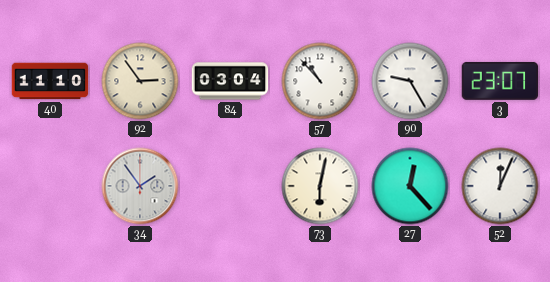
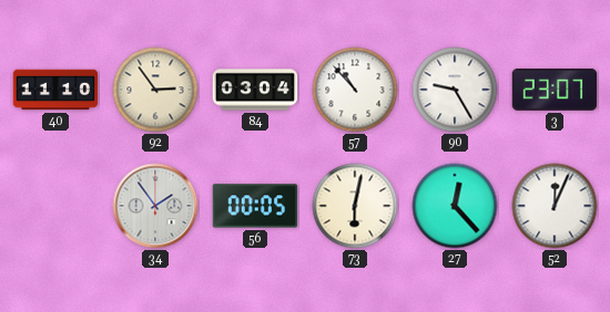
56: none -> 00:05
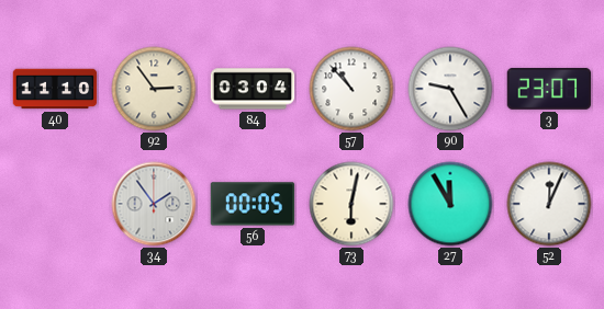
27: 12:23 -> 11:55
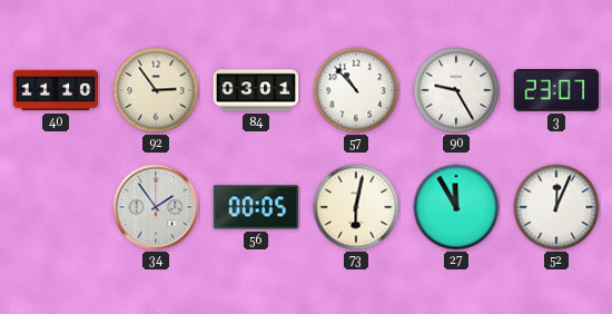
84: 03:04 -> 03:01
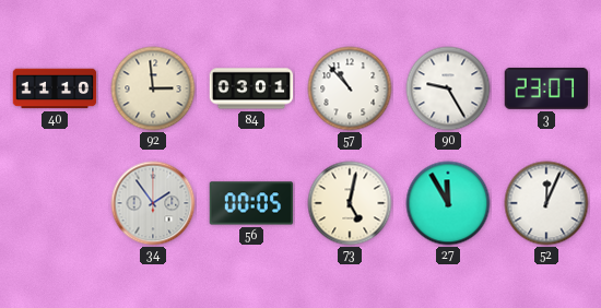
92: 2:54 -> 2:59
73: 6:02 -> 5:02
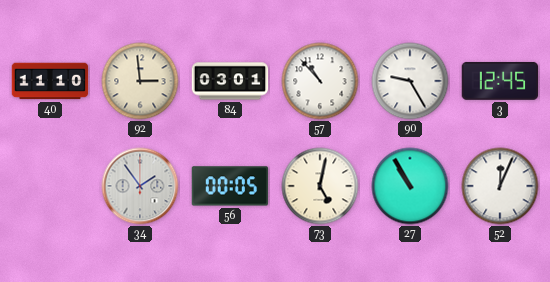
3: 23:07 -> 12:45
27: 11:55 -> 10:55
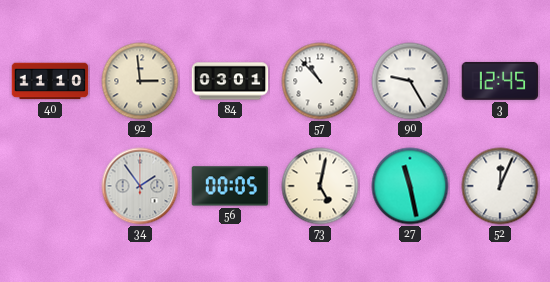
27: 10:55 -> 11:28
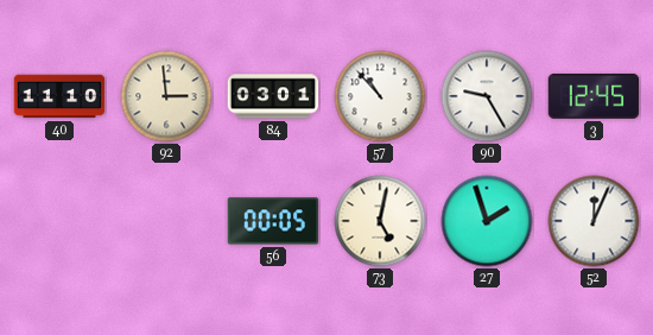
34: 1:54 -> none
27: 11:28 -> 1:57
